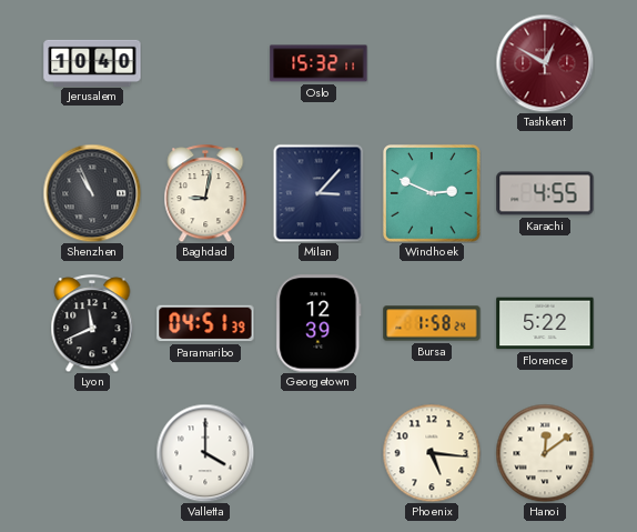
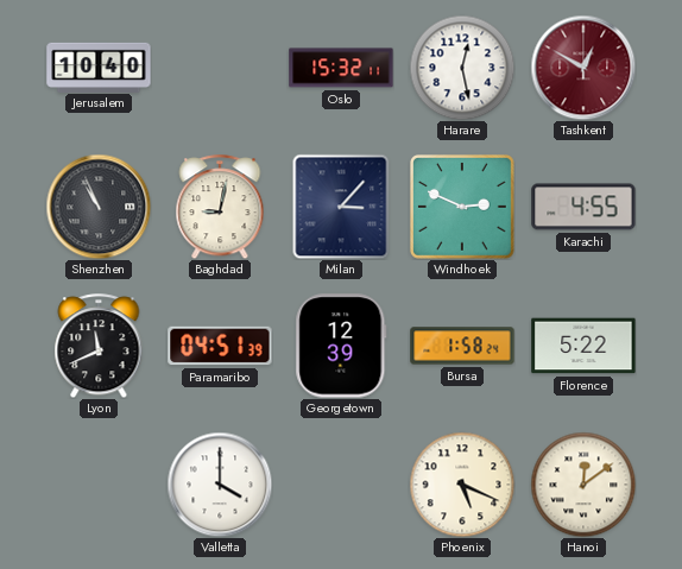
Harare: none -> 12:28
Phoenix: 5:16 -> 5:19
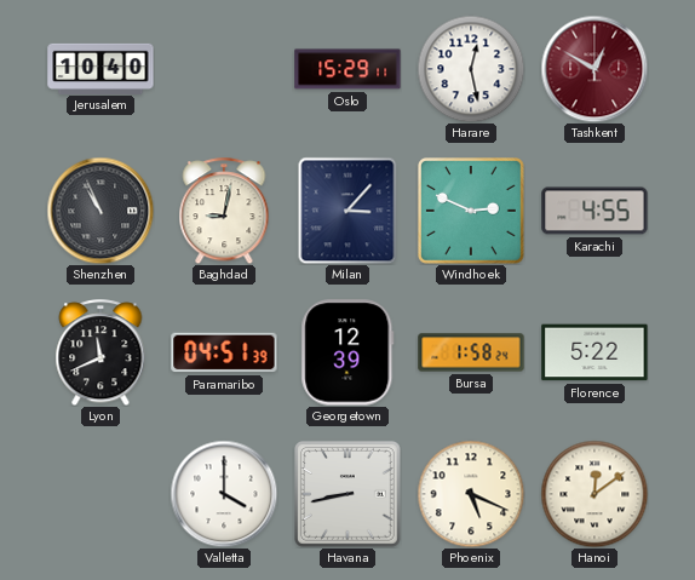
Oslo: 15:32 -> 15:29
Havana: none -> 8:43
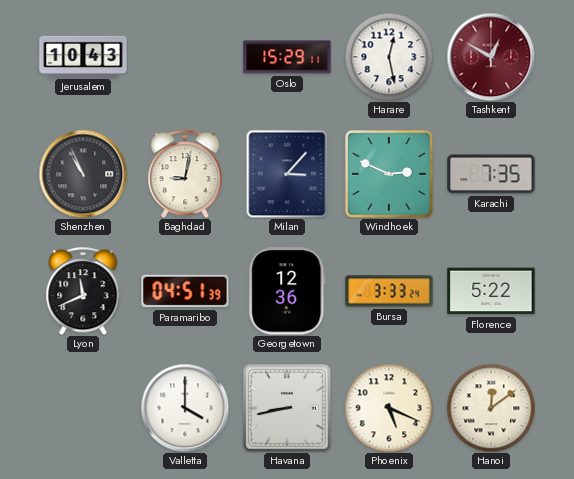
Jerusalem: 10:40 -> 10:43
Karachi: 4:55 -> 7:35
Georgetown: 12:39 -> 12:36
Bursa: 1:58 -> 3:33
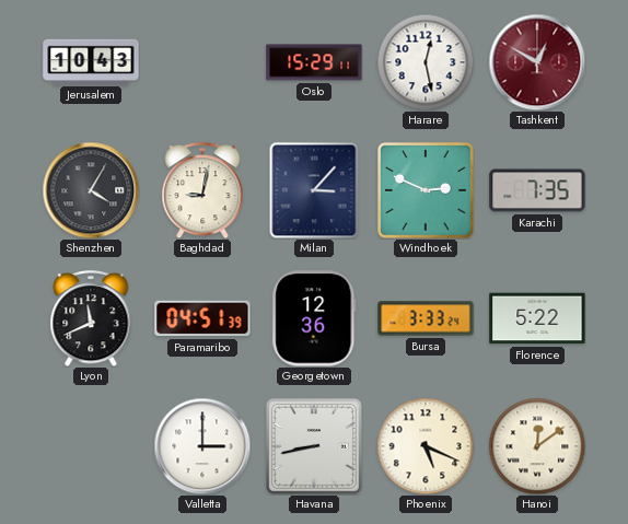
Shenzhen: 10:56 -> 4:05
Valletta: 4:00 -> 3:00
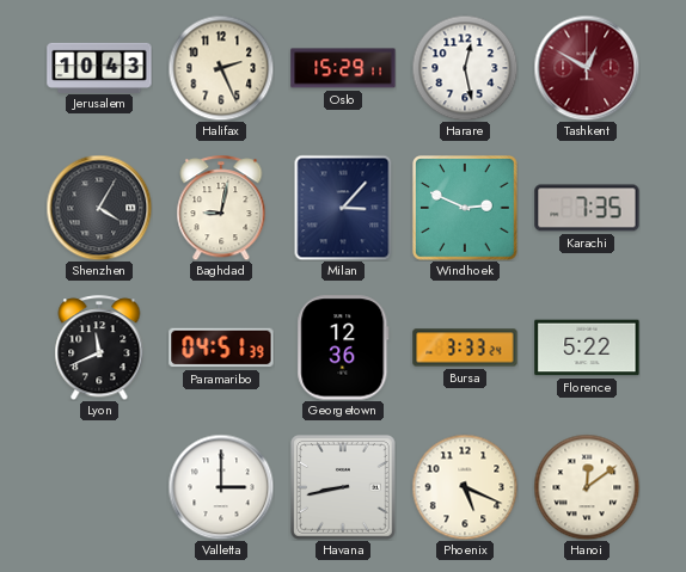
Halifax: none -> 2:26
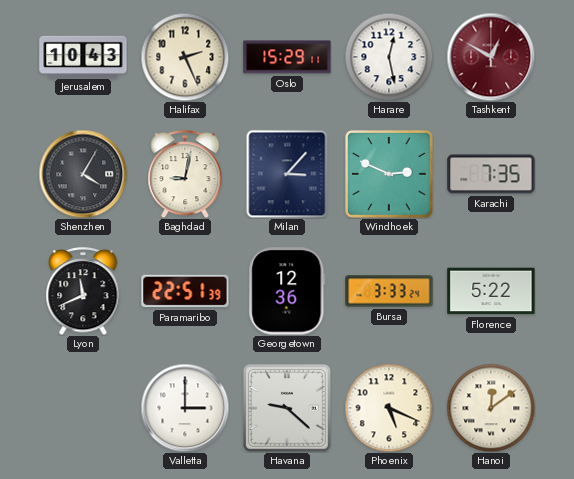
Paramaribo: 04:51 -> 22:51
Havana: 8:43 -> 9:22
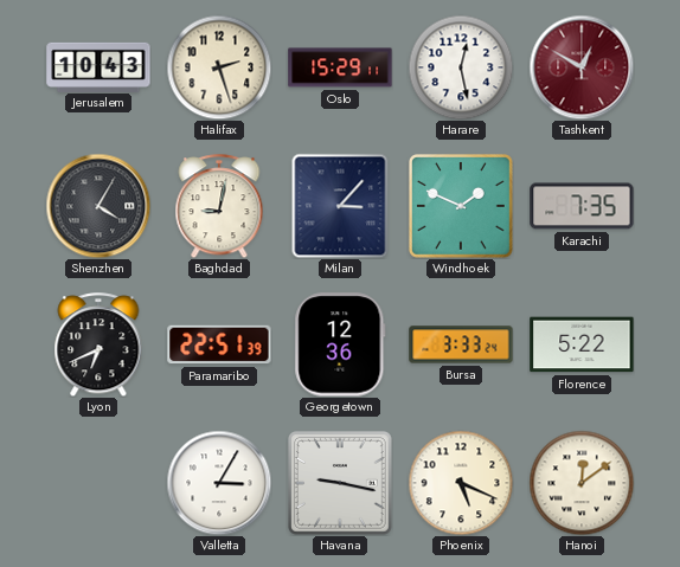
Halifax: 2:26 -> 2:27
Windhoek: 2:49 -> 1:49
Lyon: 11:41 -> 6:41
Valletta: 3:00 -> 3:05
Havana: 9:22 -> 9:17
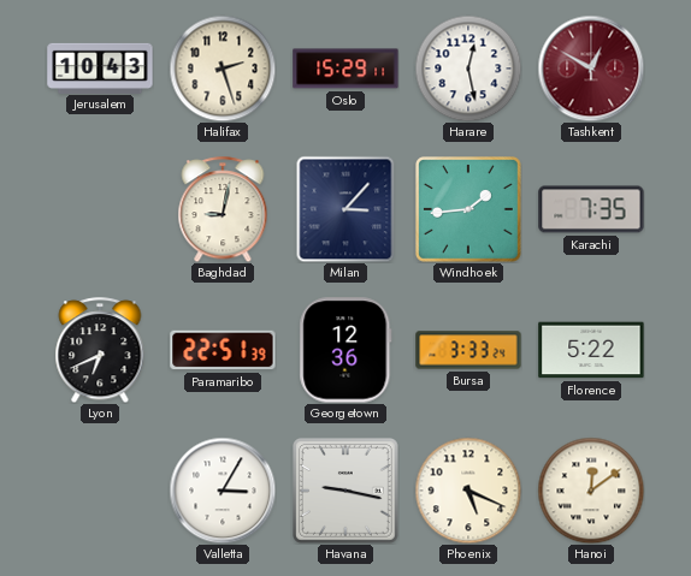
Shenzhen: 4:05 -> none
Windhoek: 1:49 -> 1:44
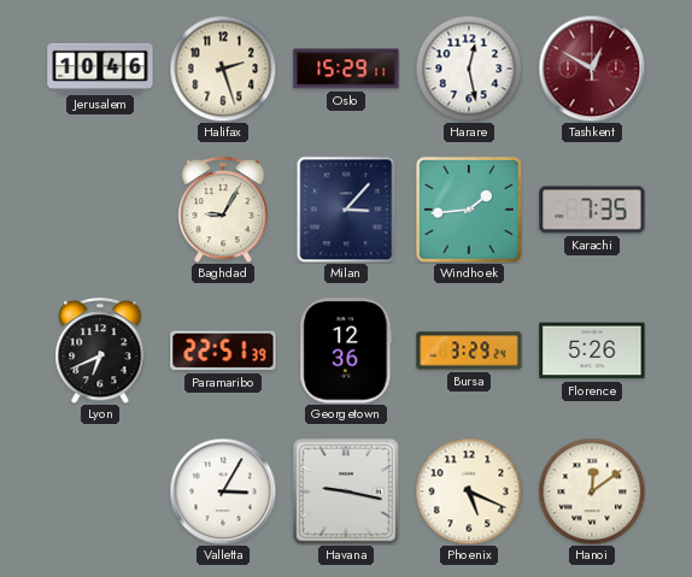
Jerusalem: 10:43 -> 10:46
Baghdad: 9:02 -> 9:05
Bursa: 3:33 -> 3:29
Florence: 5:22 -> 5:26
